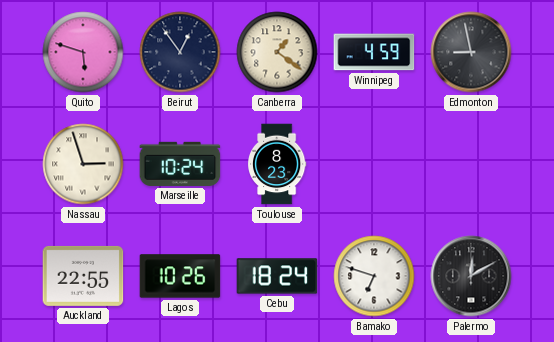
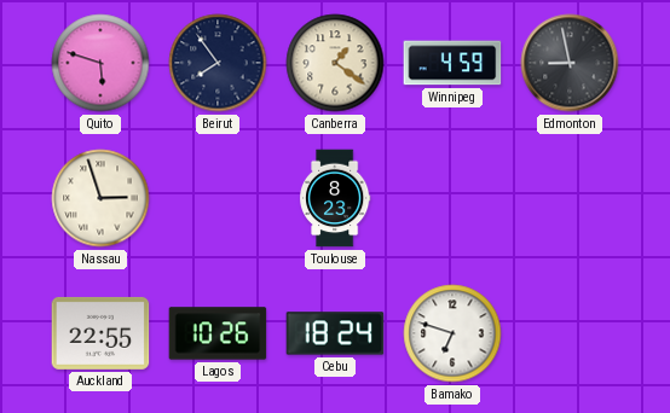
Beirut: 12:54 -> 7:54
Marseille: 10:24 -> none
Palermo: 12:10 -> none
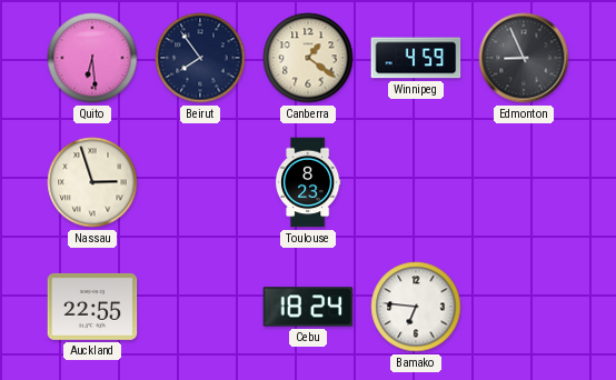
Quito: 5:48 -> 6:29
Edmonton: 8:58 -> 8:56
Lagos: 10:26 -> none
Bamako: 6:48 -> 6:46
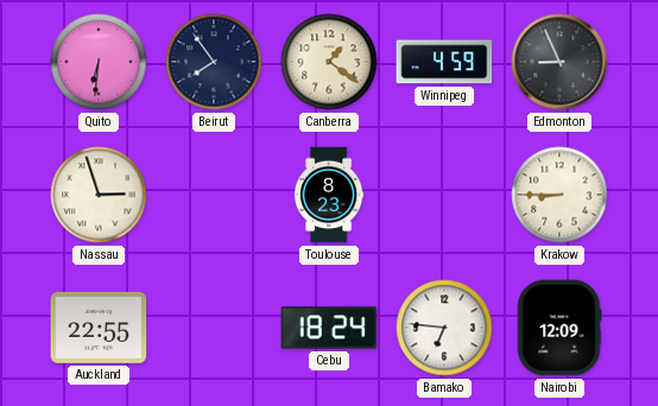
Quito: 6:29 -> 6:31
Krakow: none -> 8:45
Nairobi: none -> 12:09
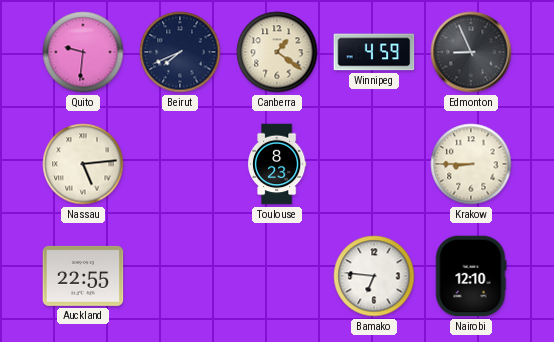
Quito: 6:31 -> 9:31
Beirut: 7:54 -> 7:41
Nassau: 2:57 -> 5:14
Cebu: 18:24 -> none
Nairobi: 12:09 -> 12:10
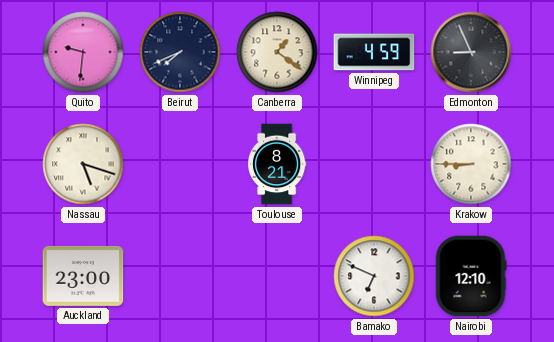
Nassau: 5:14 -> 5:18
Toulouse: 8:23 -> 8:21
Auckland: 22:55 -> 23:00
Bamako: 6:46 -> 6:49
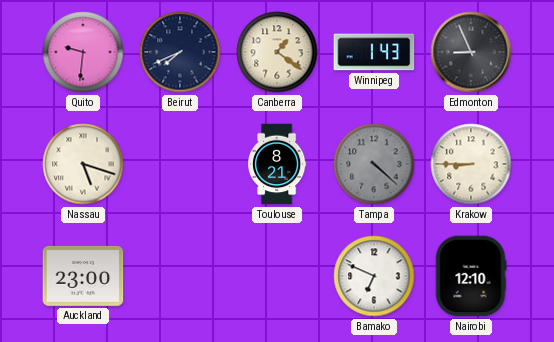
Winnipeg: 4:59 -> 1:43
Tampa: none -> 4:22
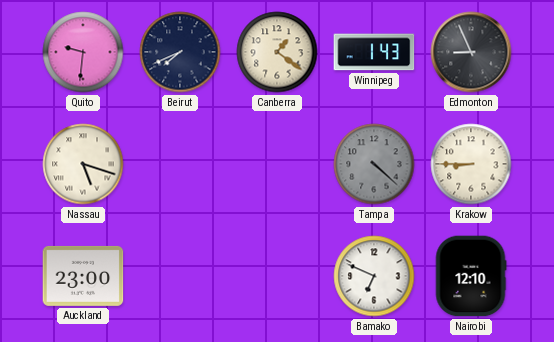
Toulouse: 8:21 -> none
